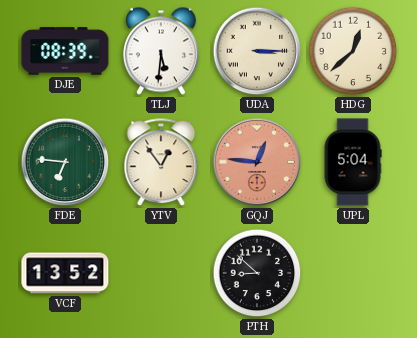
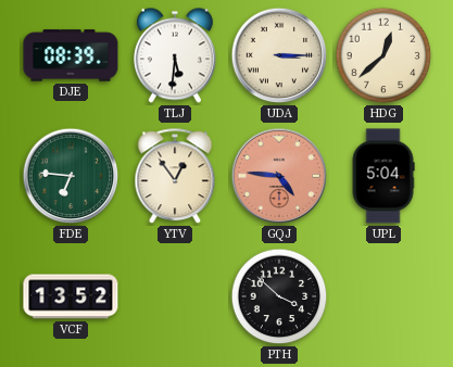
GQJ: 12:46 -> 4:46
PTH: 8:52 -> 3:52
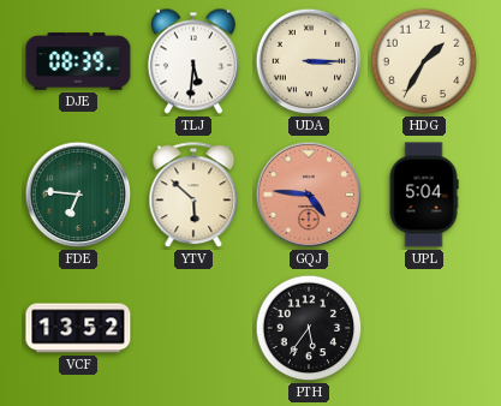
HDG: 12:38 -> 1:35
YTV: 12:54 -> 5:52
PTH: 3:52 -> 5:36
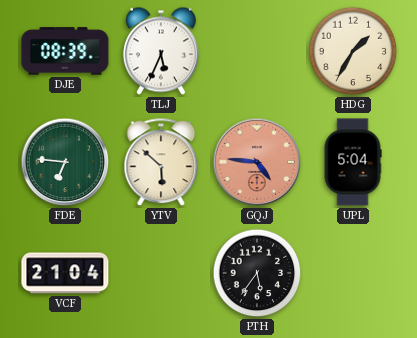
TLJ: 5:31 -> 5:34
UDA: 3:15 -> none
VCF: 13:52 -> 21:04
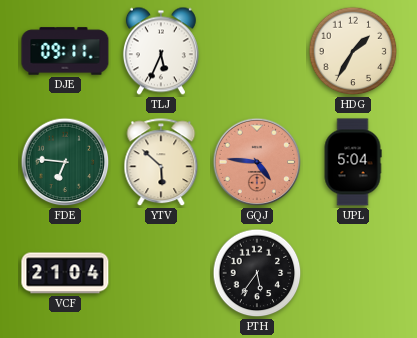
DJE: 08:39 -> 09:11
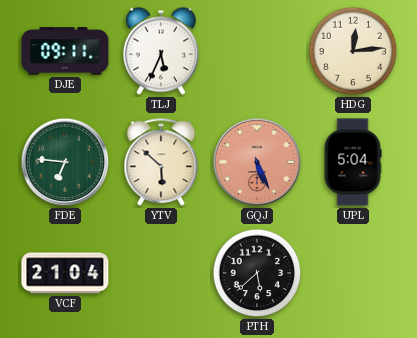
HDG: 1:35 -> 12:14
GQJ: 4:46 -> 5:26
PTH: 5:36 -> 5:38
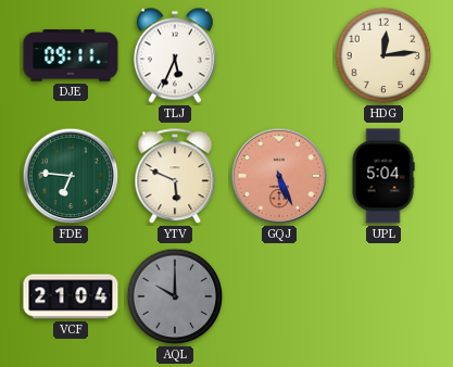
YTV: 5:52 -> 5:49
AQL: none -> 10:00
PTH: 5:38 -> none
